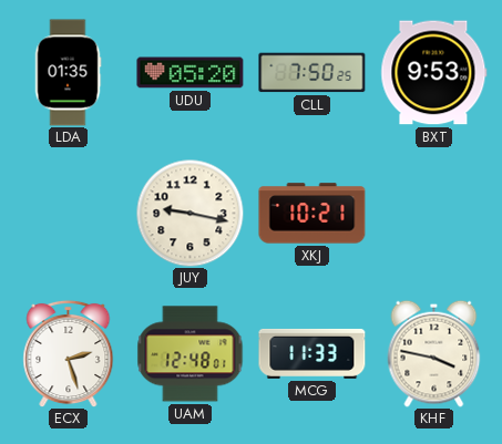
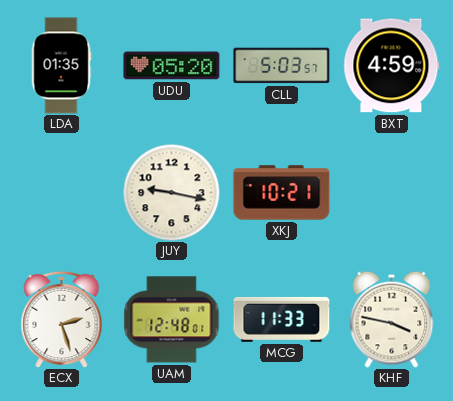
CLL: 7:50 -> 5:03
BXT: 9:53 -> 4:59
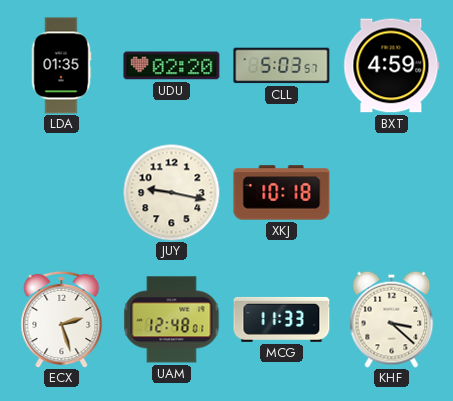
UDU: 05:20 -> 02:20
XKJ: 10:21 -> 10:18
KHF: 3:47 -> 3:22
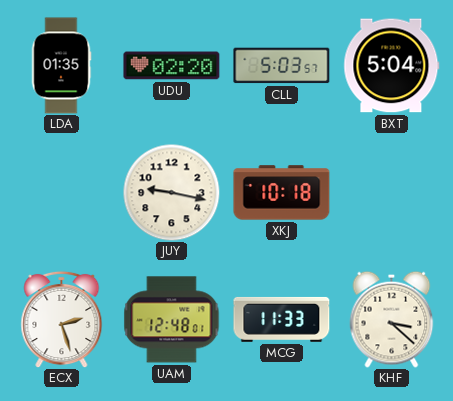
BXT: 4:59 -> 5:04
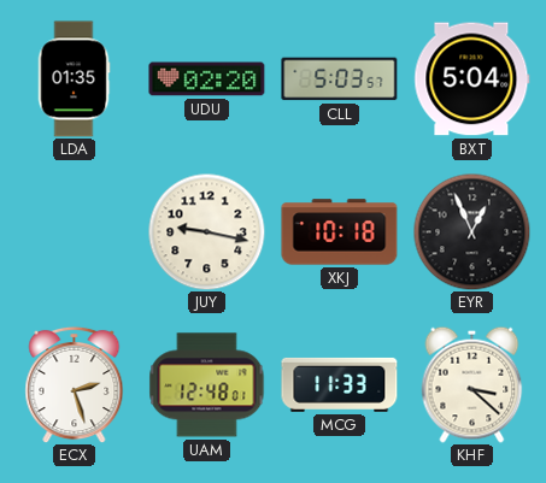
EYR: none -> 12:56
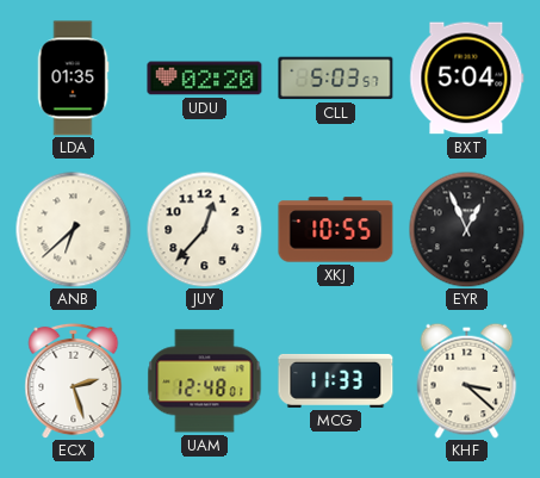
ANB: none -> 6:38
JUY: 9:17 -> 12:37
XKJ: 10:18 -> 10:55
